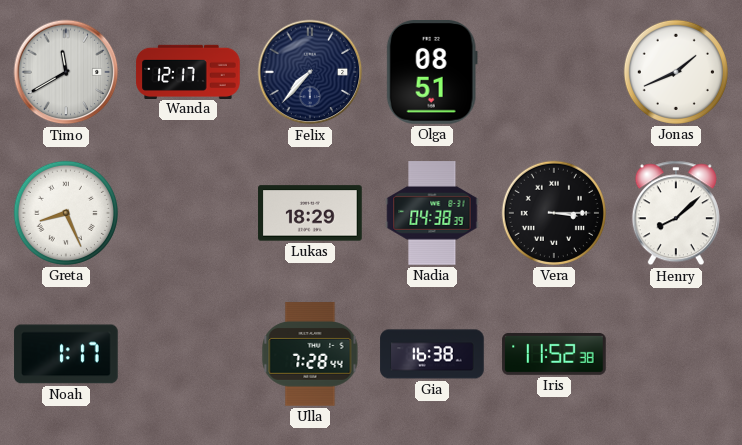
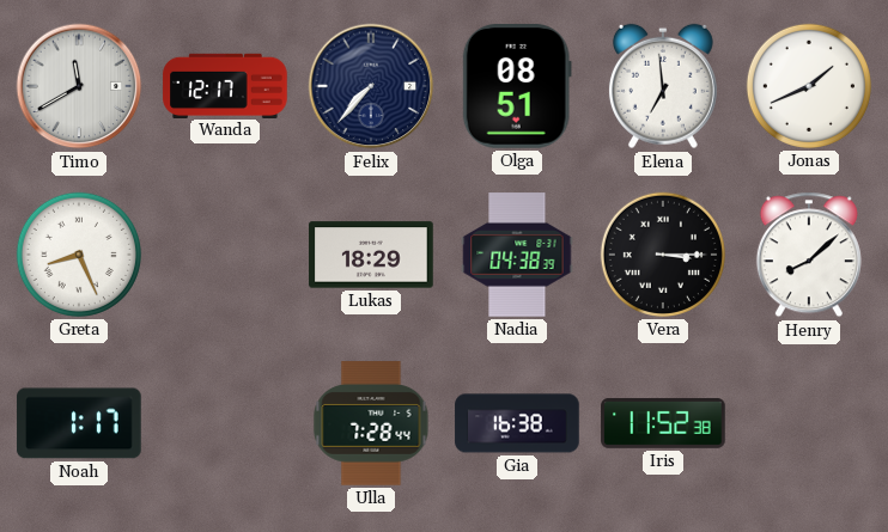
Elena: none -> 6:59
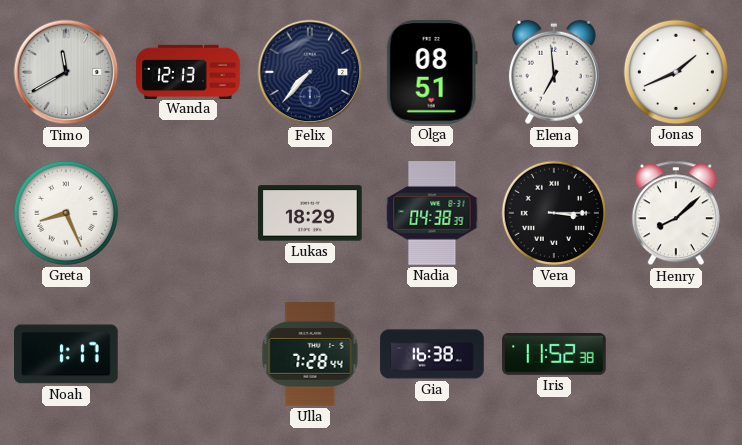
Wanda: 12:17 -> 12:13
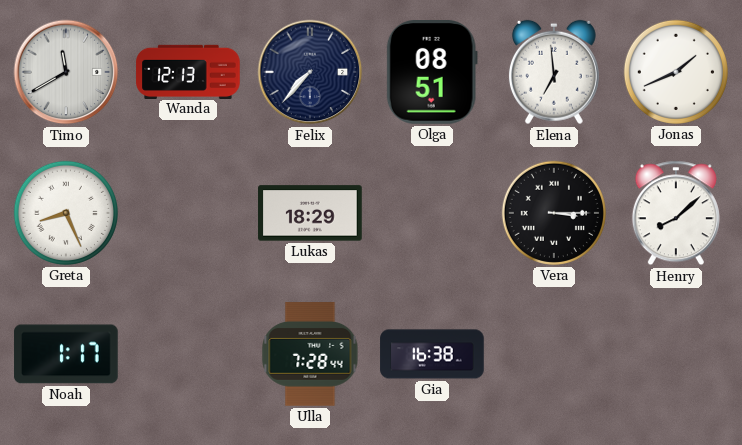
Nadia: 04:38 -> none
Iris: 11:52 -> none
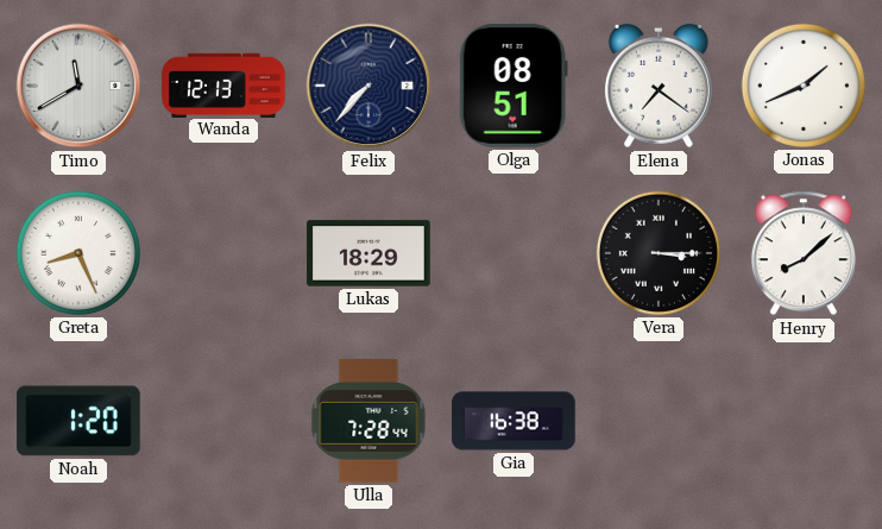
Elena: 6:59 -> 7:21
Noah: 1:17 -> 1:20
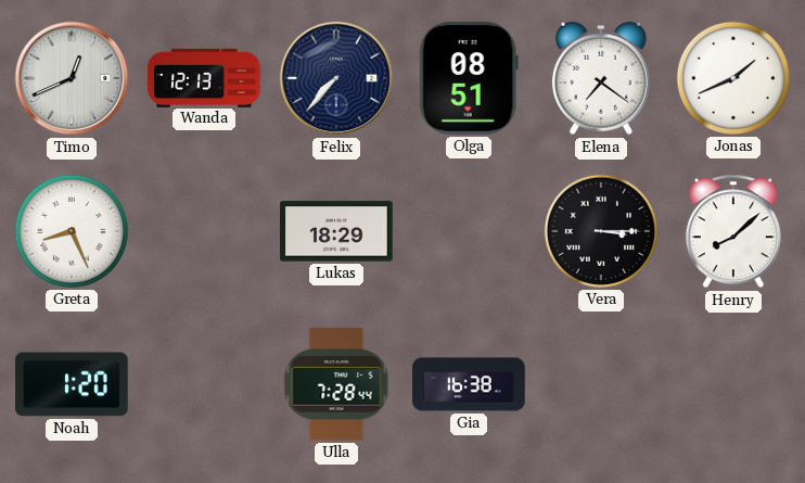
Timo: 11:40 -> 12:41
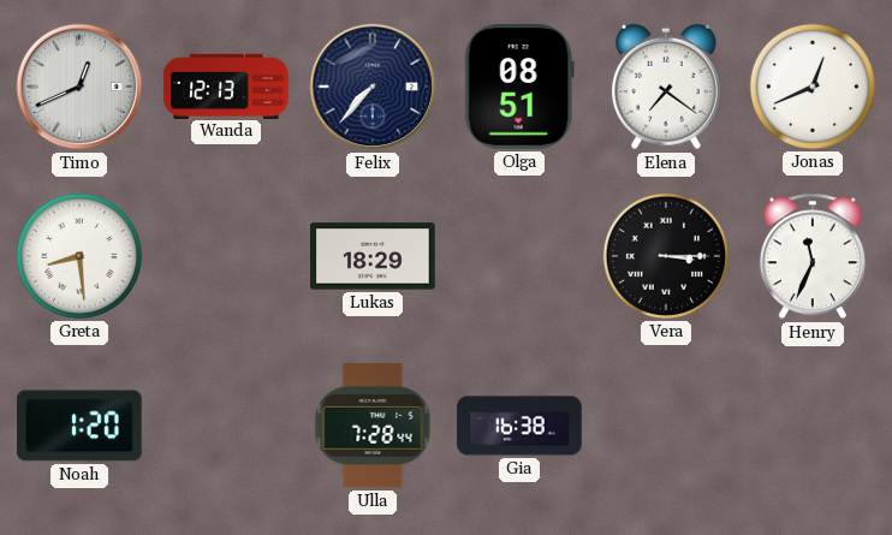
Jonas: 1:41 -> 12:41
Greta: 8:26 -> 8:29
Henry: 8:08 -> 11:34
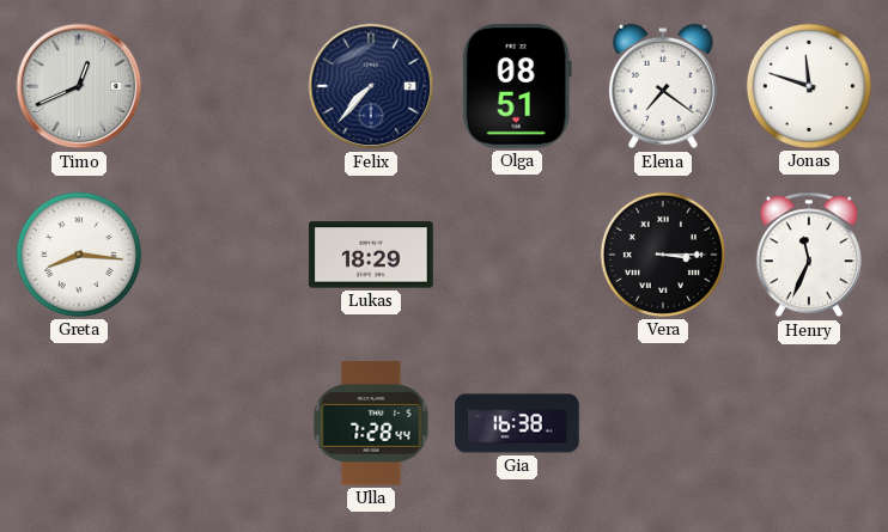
Wanda: 12:13 -> none
Jonas: 12:41 -> 11:48
Greta: 8:29 -> 8:16
Noah: 1:20 -> none
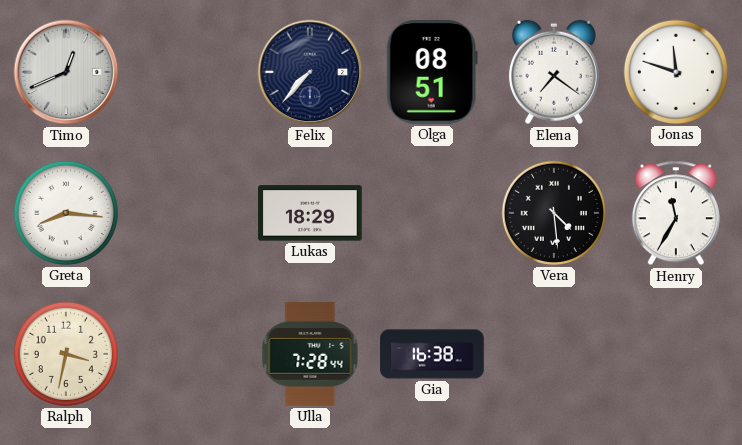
Vera: 3:15 -> 4:29
Henry: 11:34 -> 11:35
Ralph: none -> 3:32
